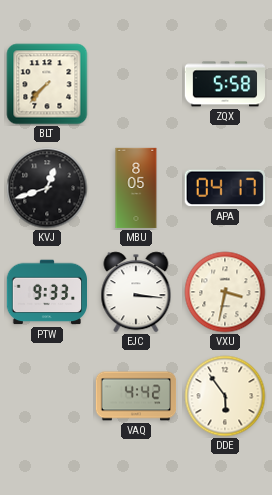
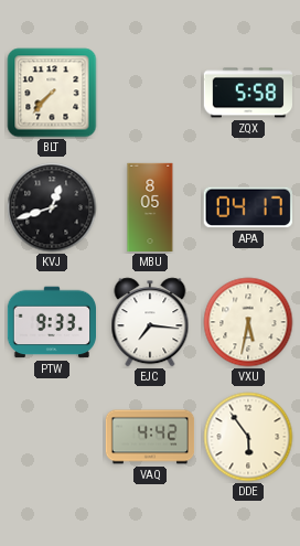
EJC: 3:16 -> 7:16
VXU: 3:32 -> 5:32
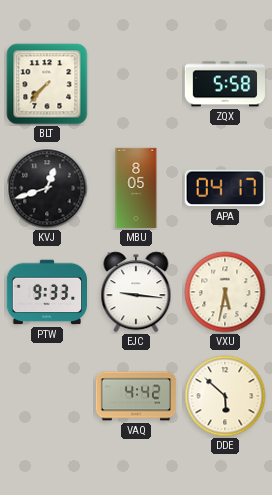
EJC: 7:16 -> 9:16
DDE: 5:54 -> 5:52
